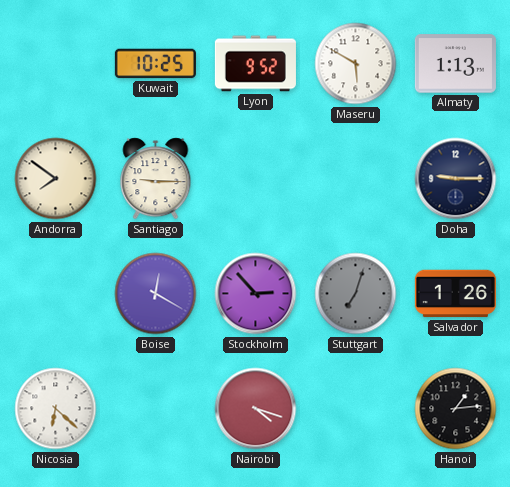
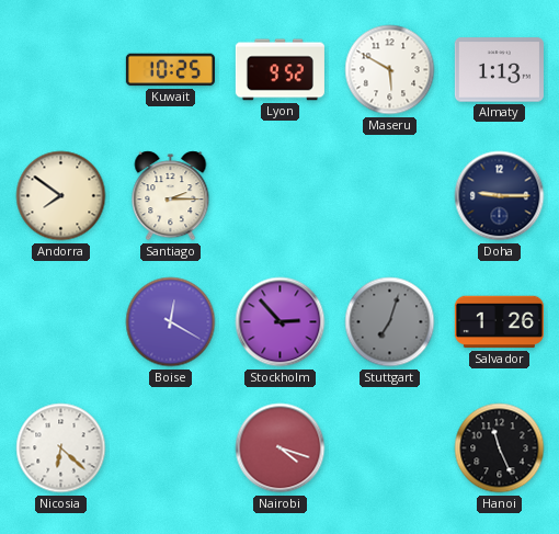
Santiago: 9:15 -> 2:15
Hanoi: 1:14 -> 11:26
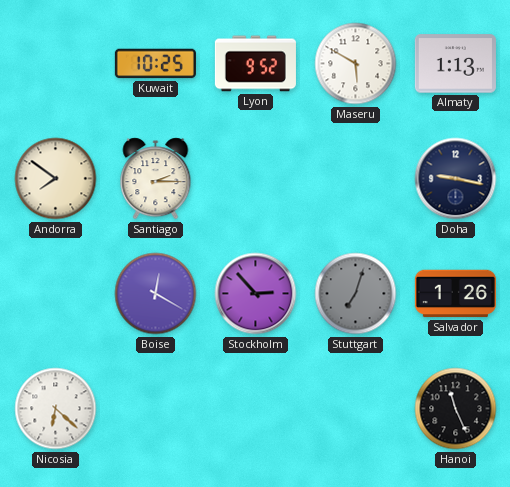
Doha: 9:15 -> 9:17
Nairobi: 4:18 -> none
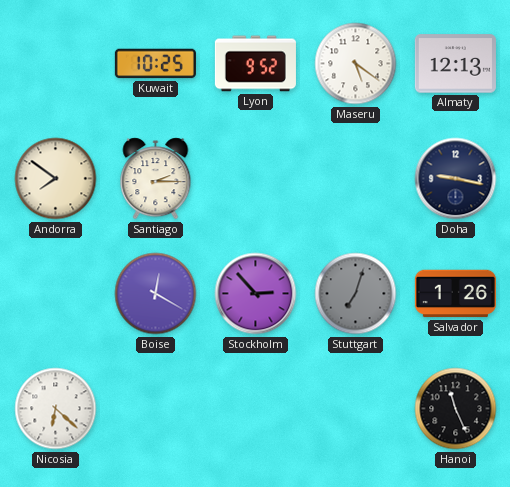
Maseru: 5:50 -> 5:21
Almaty: 1:13 -> 12:13
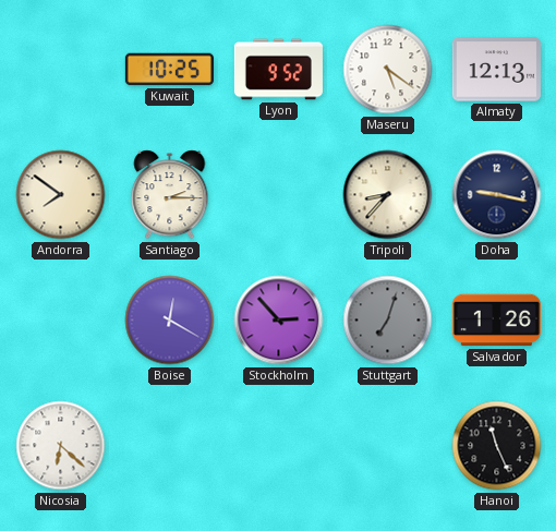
Tripoli: none -> 8:37
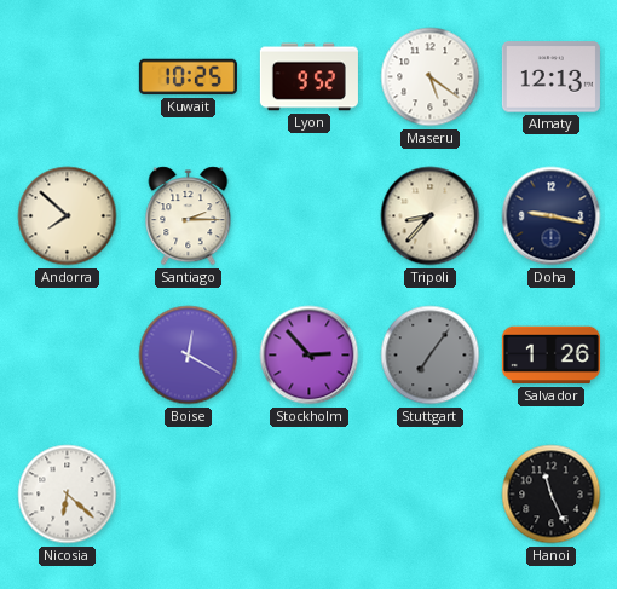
Andorra: 7:51 -> 7:52
Stuttgart: 7:03 -> 7:06
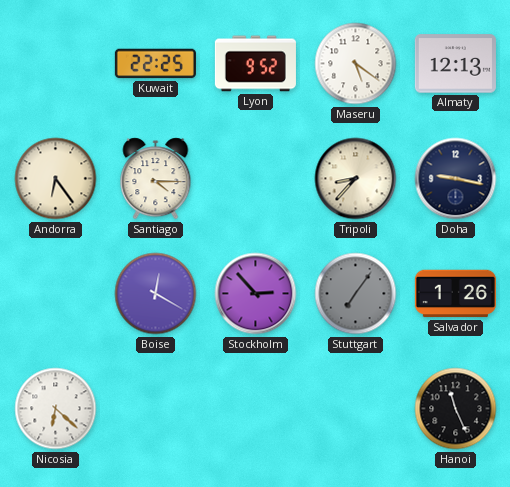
Kuwait: 10:25 -> 22:25
Andorra: 7:52 -> 6:24
Santiago: 2:15 -> 4:15
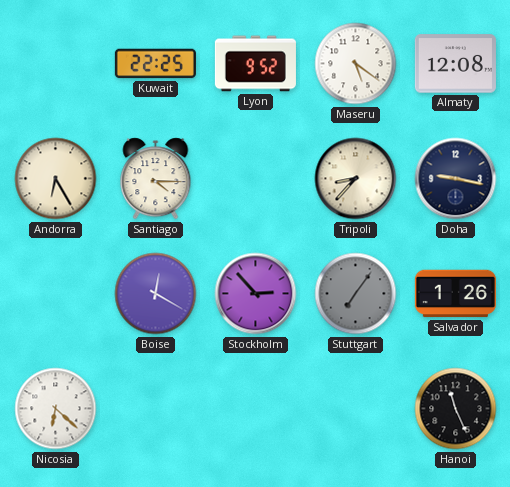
Almaty: 12:13 -> 12:08
Andorra: 6:24 -> 6:25
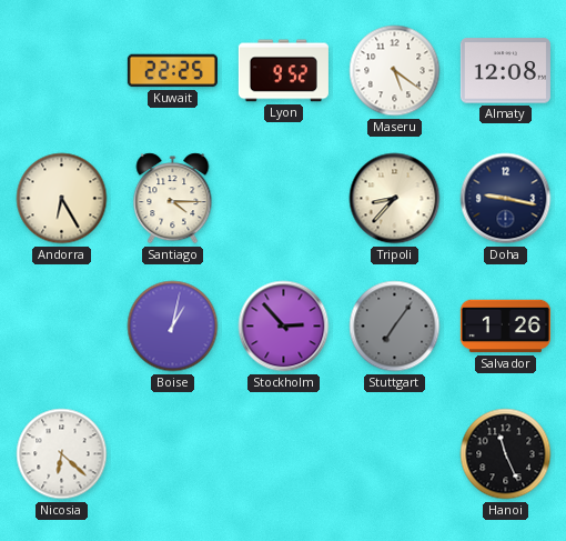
Boise: 12:20 -> 1:02
